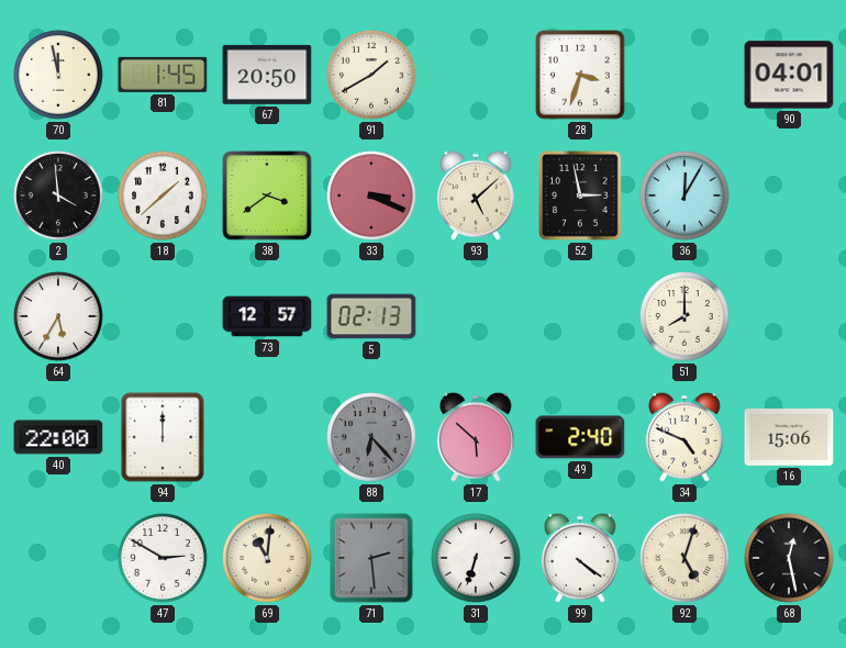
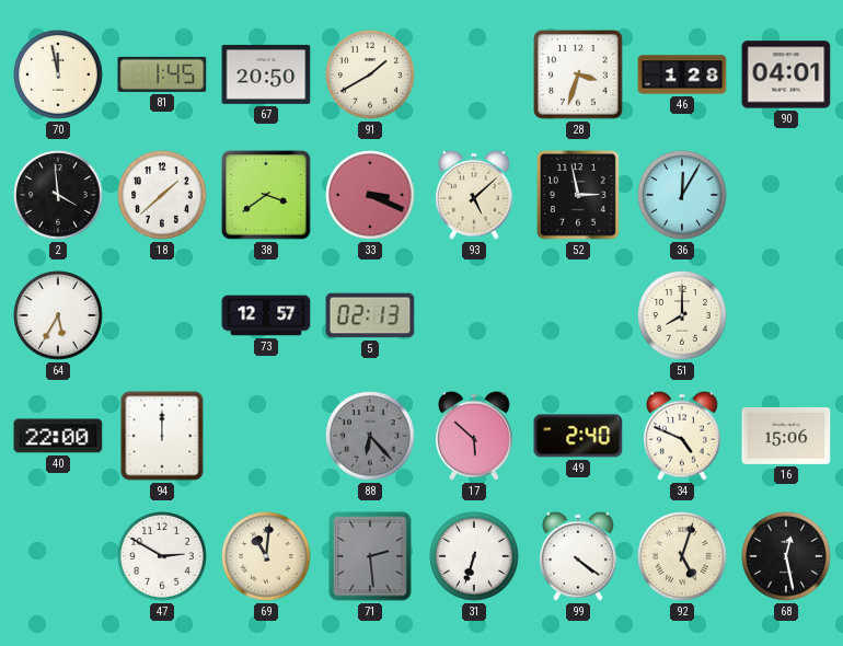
46: none -> 1:28
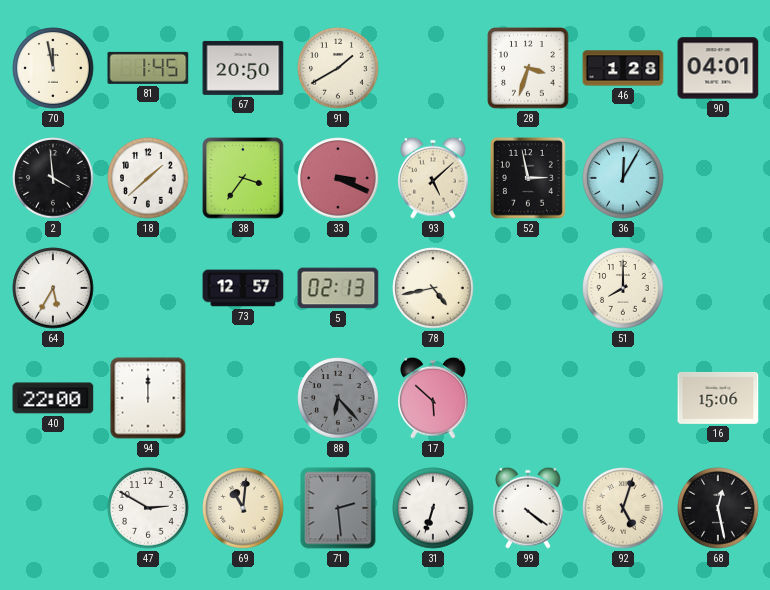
38: 3:39 -> 3:36
78: none -> 4:43
49: 2:40 -> none
34: 4:49 -> none
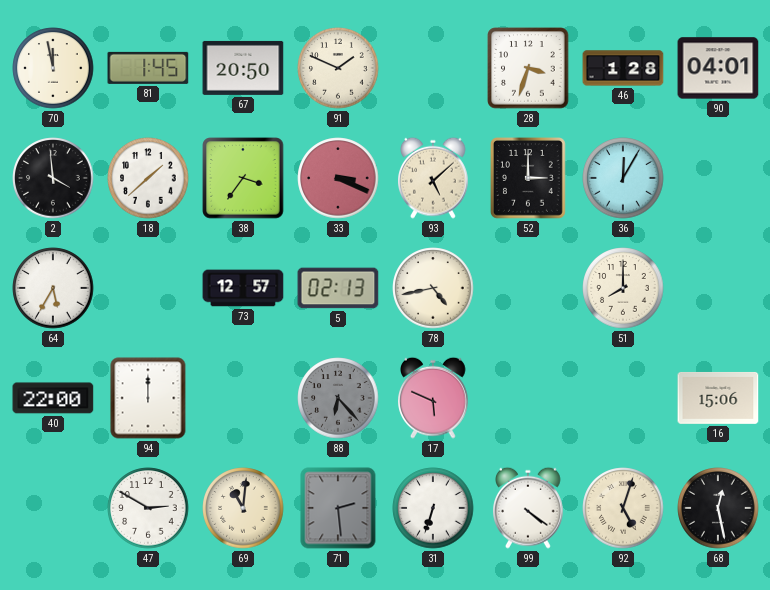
91: 1:40 -> 1:49
52: 2:58 -> 3:00
17: 5:52 -> 5:49
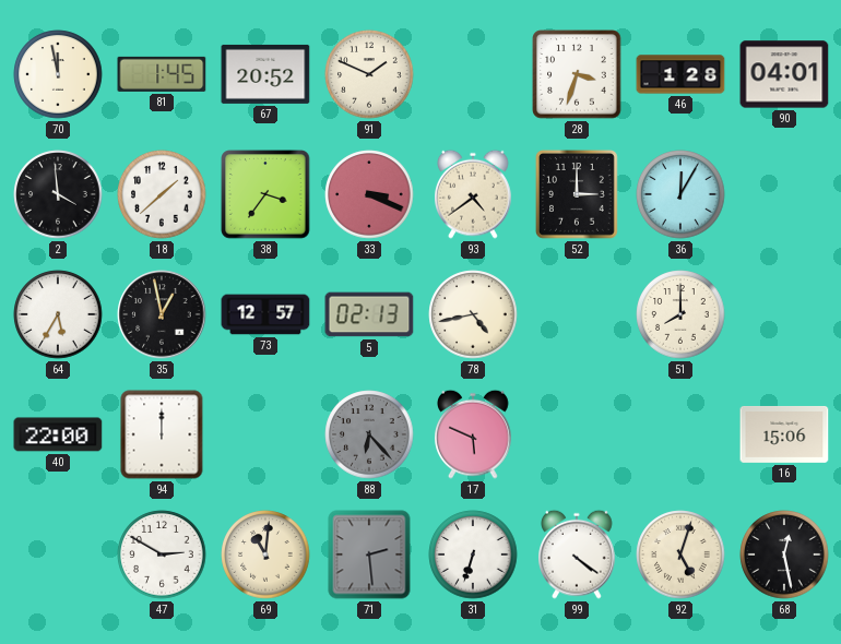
67: 20:50 -> 20:52
93: 5:08 -> 4:39
35: none -> 12:58
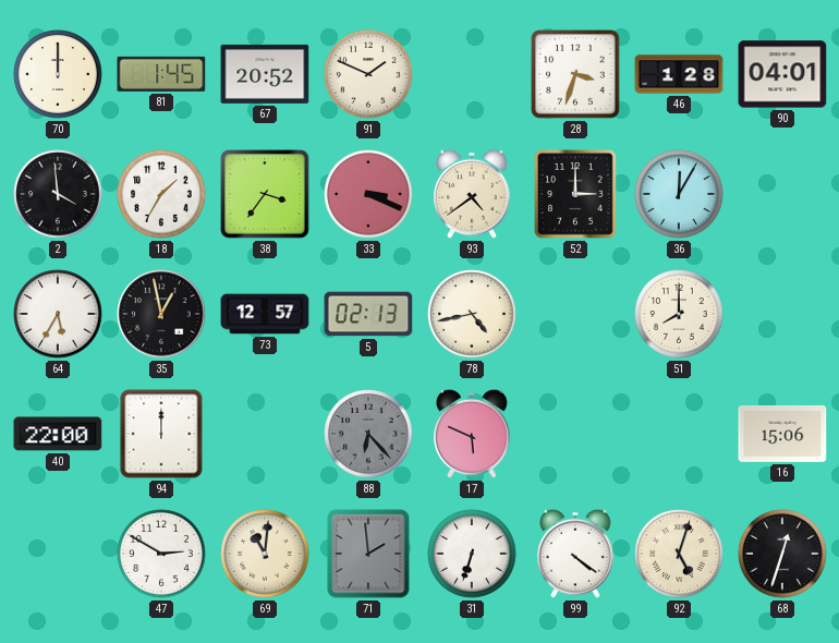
70: 11:58 -> 12:00
18: 1:38 -> 1:35
71: 2:29 -> 1:59
68: 12:28 -> 12:33
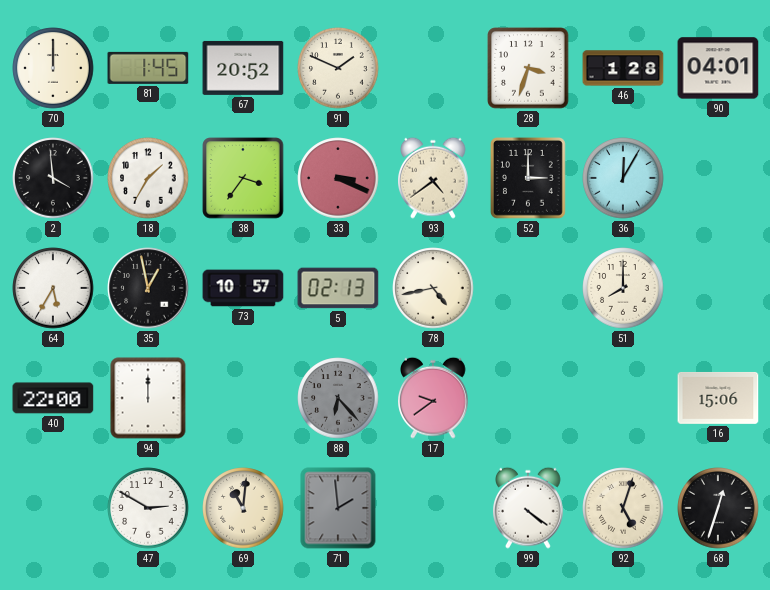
73: 12:57 -> 10:57
17: 5:49 -> 9:39
31: 6:33 -> none
